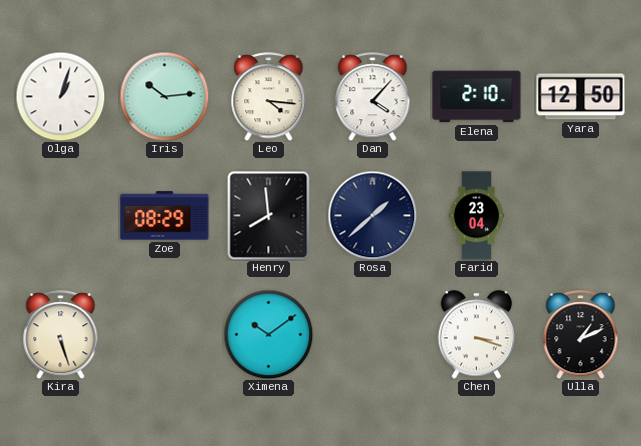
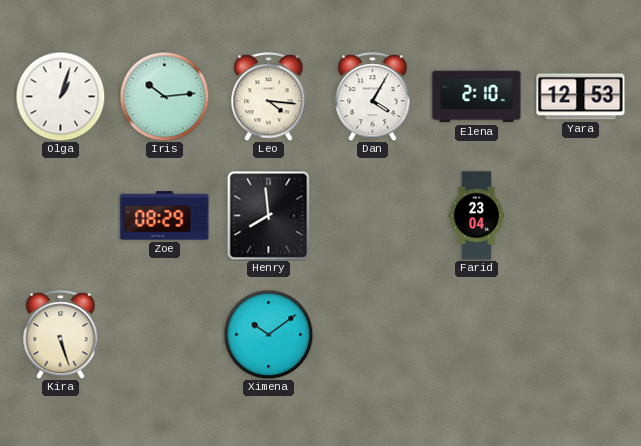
Dan: 4:07 -> 4:05
Yara: 12:50 -> 12:53
Rosa: 1:38 -> none
Chen: 3:18 -> none
Ulla: 1:11 -> none
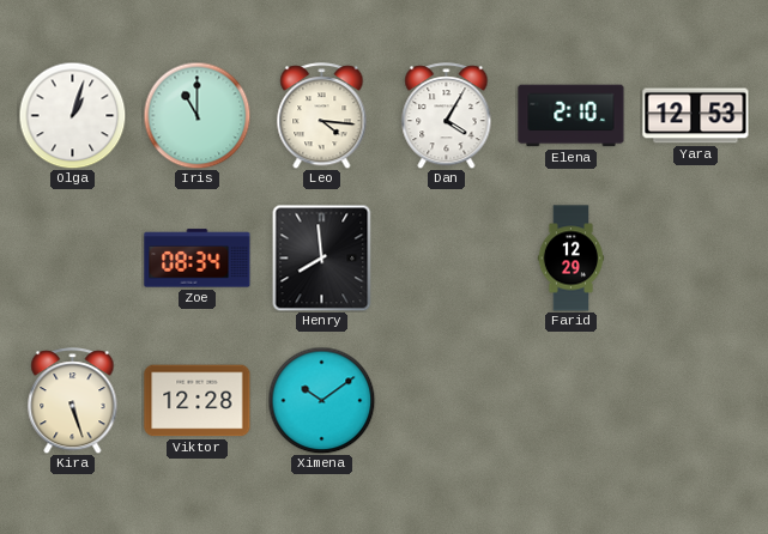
Iris: 10:14 -> 11:00
Zoe: 08:29 -> 08:34
Farid: 23:04 -> 12:29
Viktor: none -> 12:28
